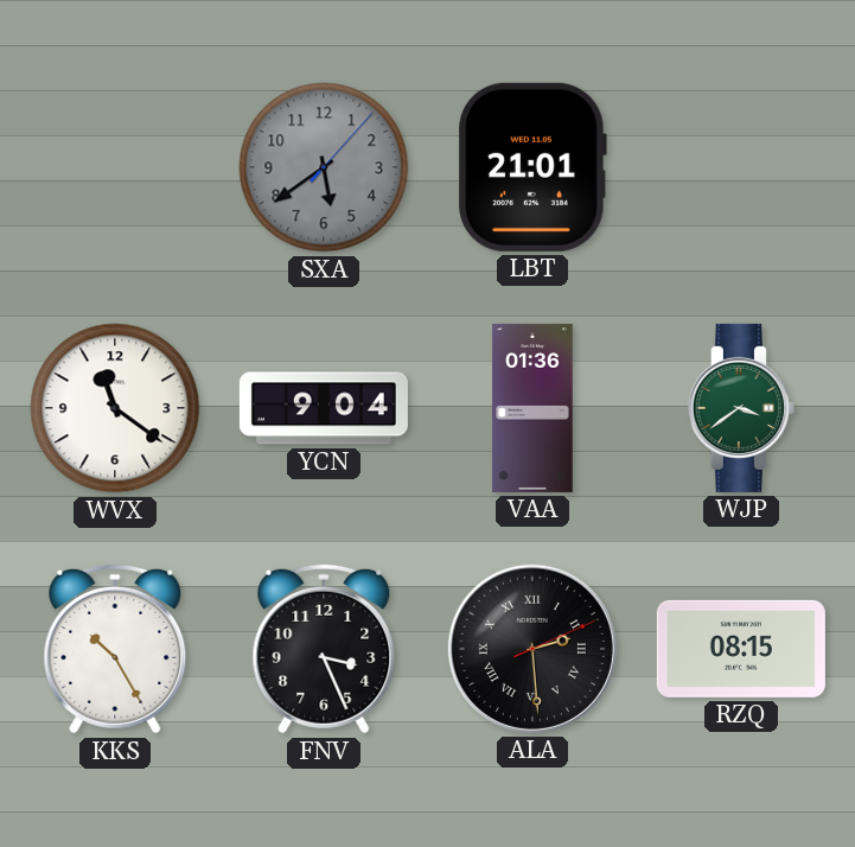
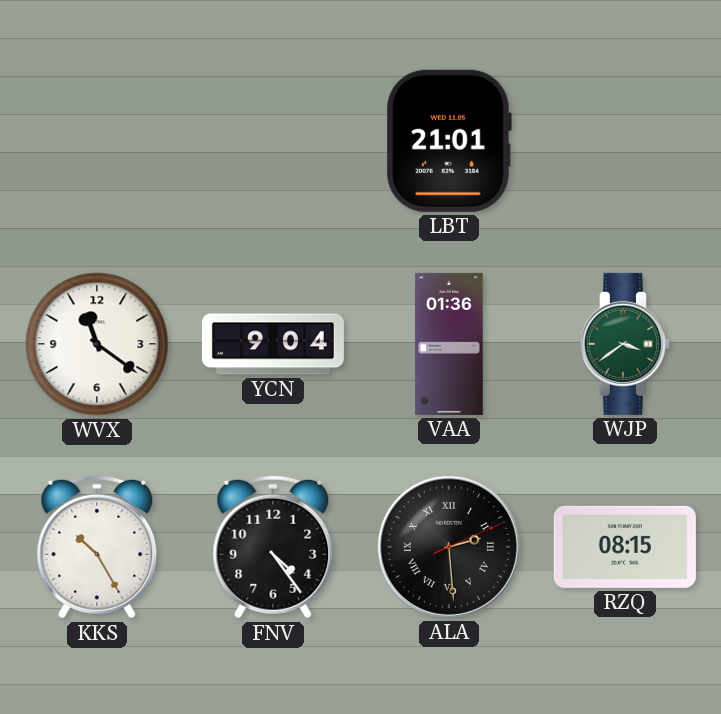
SXA: 5:39 -> none
FNV: 3:26 -> 4:24
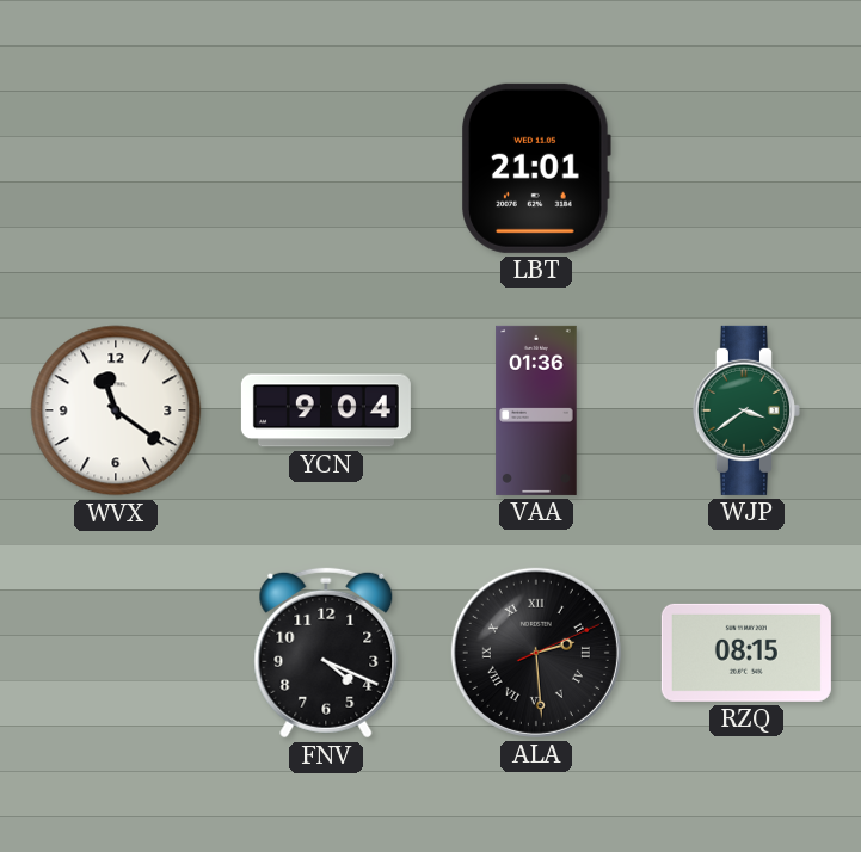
KKS: 10:25 -> none
FNV: 4:24 -> 4:19
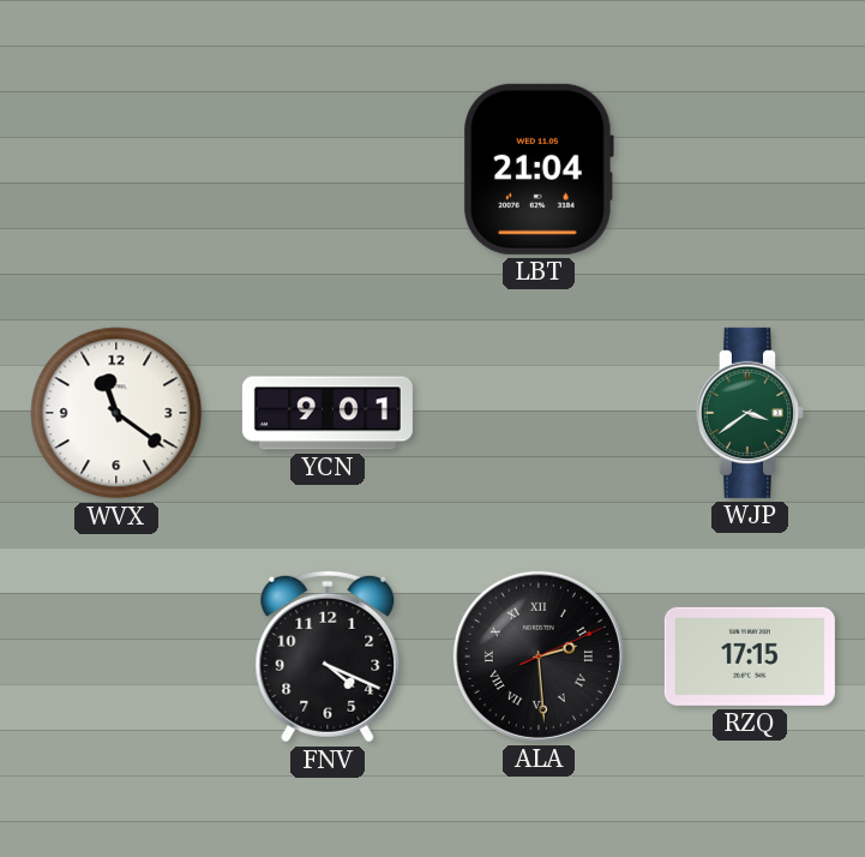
LBT: 21:01 -> 21:04
YCN: 9:04 -> 9:01
VAA: 01:36 -> none
RZQ: 08:15 -> 17:15
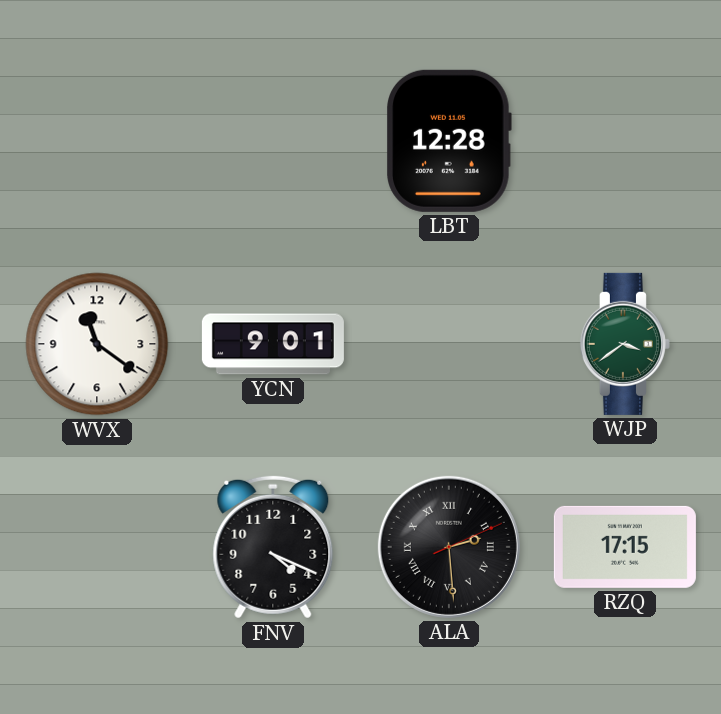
LBT: 21:04 -> 12:28
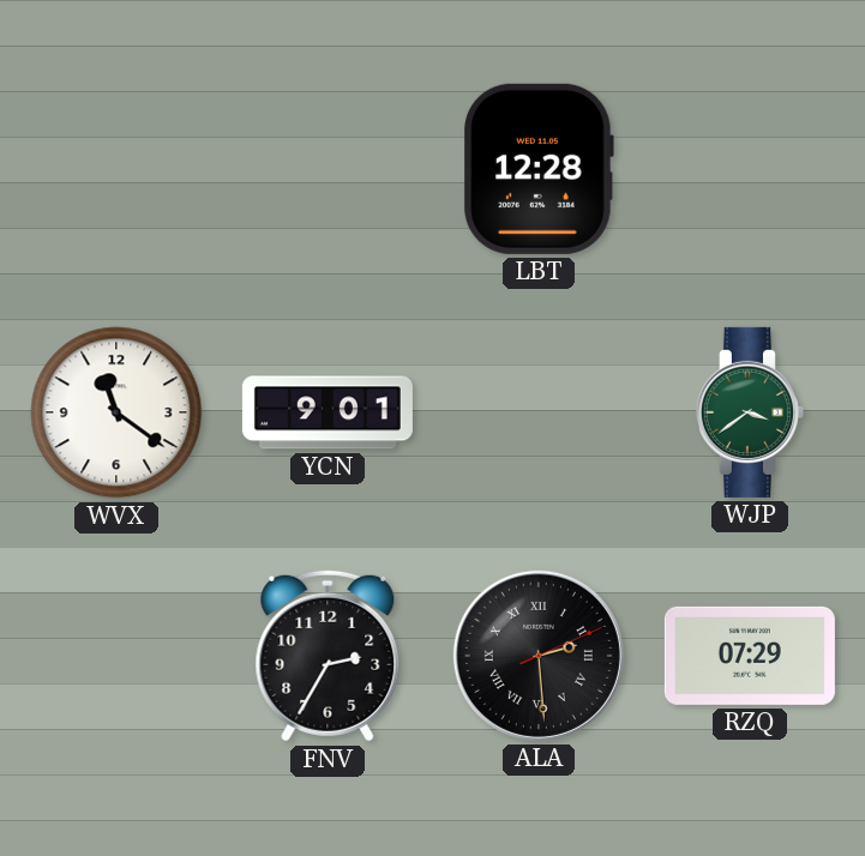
FNV: 4:19 -> 2:35
RZQ: 17:15 -> 07:29
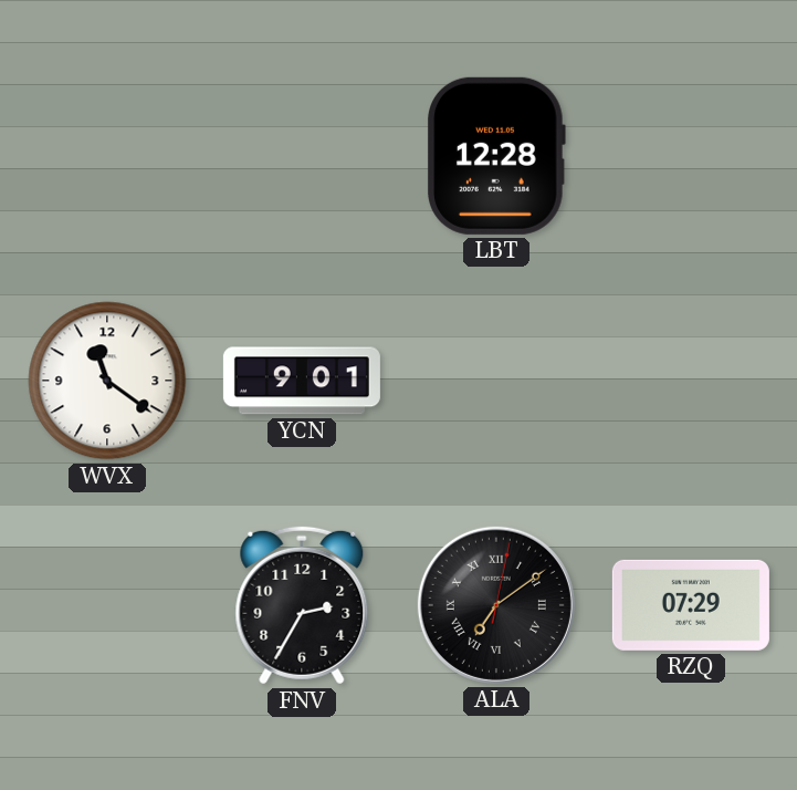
WJP: 3:39 -> none
ALA: 2:29 -> 7:09
